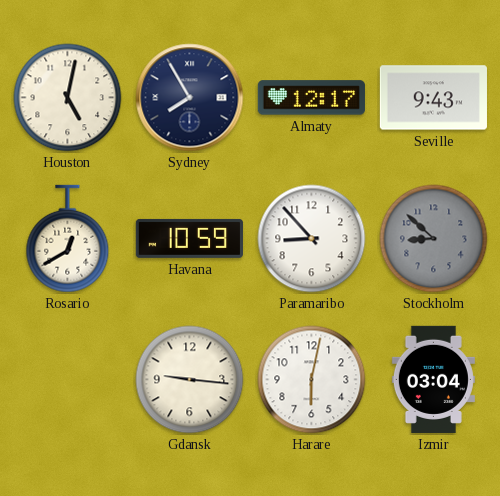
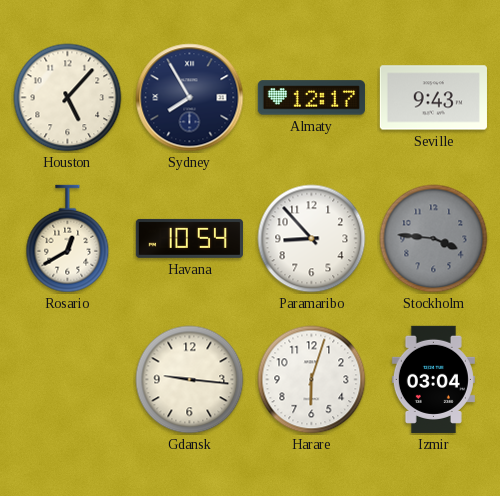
Houston: 5:02 -> 5:07
Havana: 10:59 -> 10:54
Stockholm: 8:52 -> 3:46
Harare: 6:02 -> 6:03
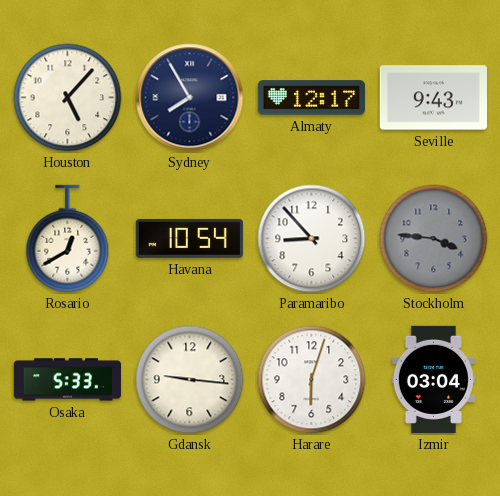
Osaka: none -> 5:33
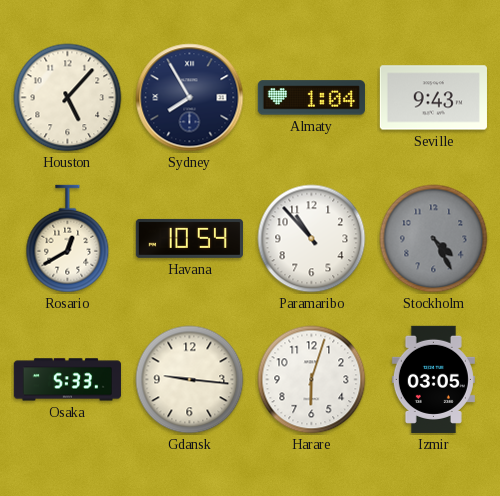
Almaty: 12:17 -> 1:04
Paramaribo: 8:53 -> 10:53
Stockholm: 3:46 -> 4:25
Izmir: 03:04 -> 03:05
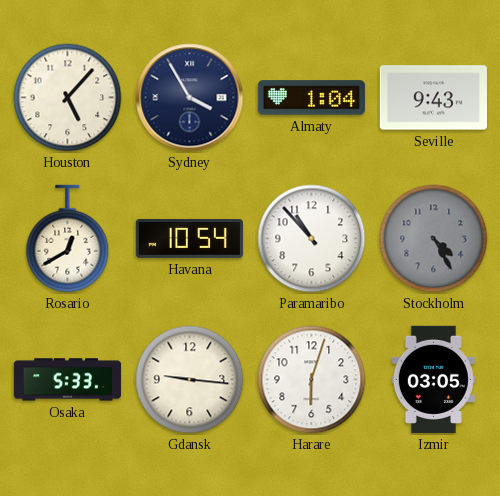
Sydney: 7:55 -> 3:55
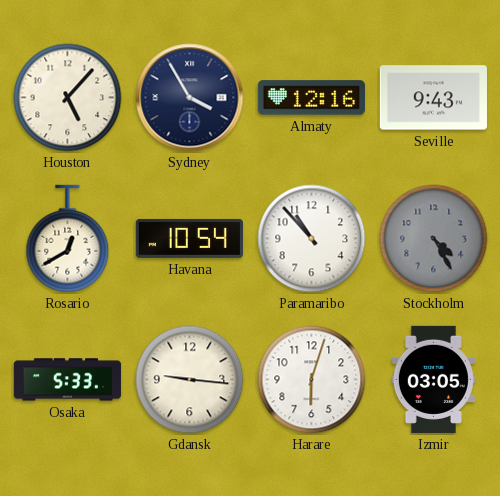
Almaty: 1:04 -> 12:16
